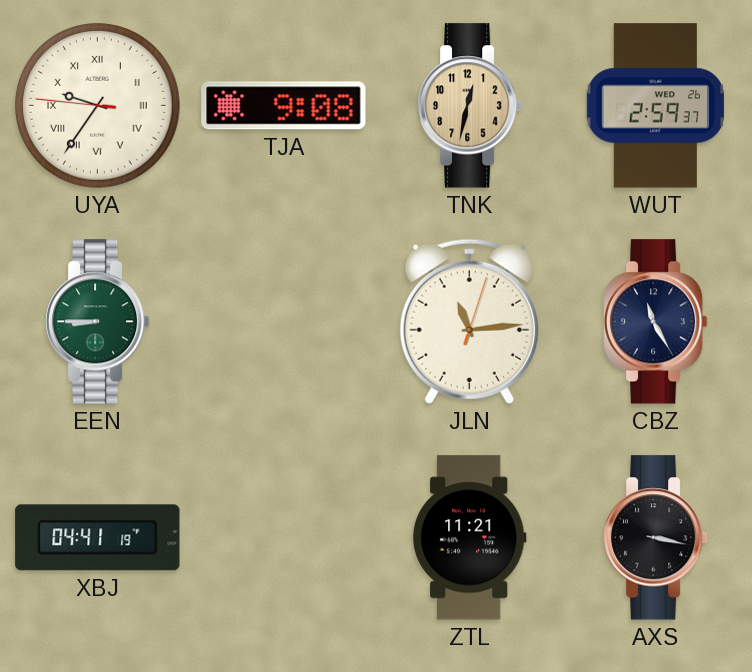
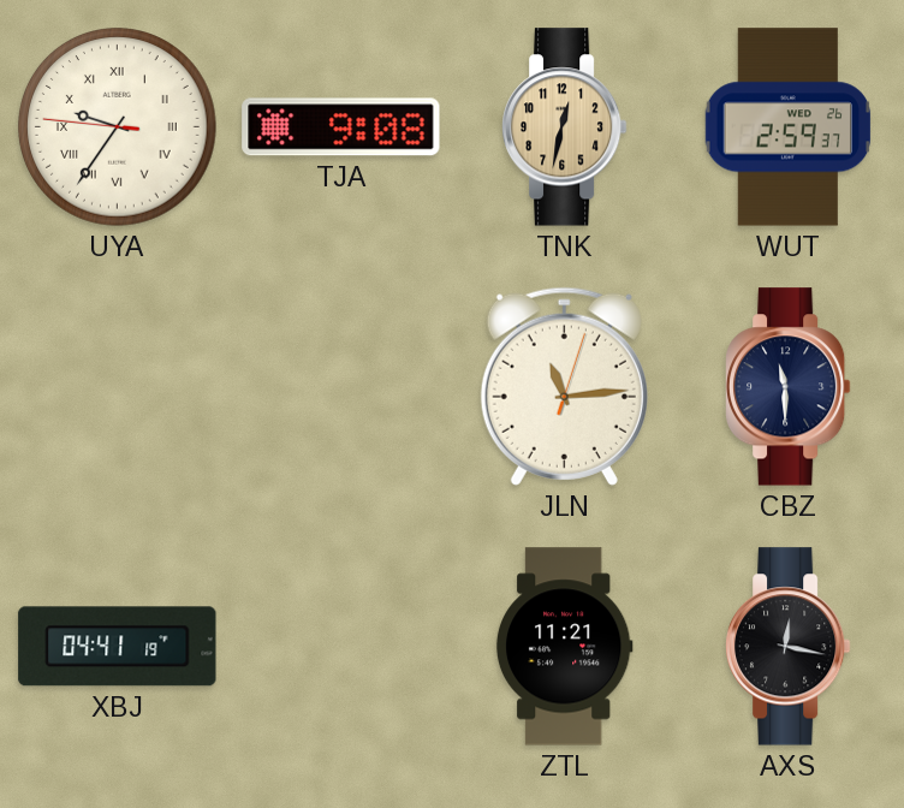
EEN: 8:45 -> none
CBZ: 11:25 -> 11:30
AXS: 3:17 -> 12:17
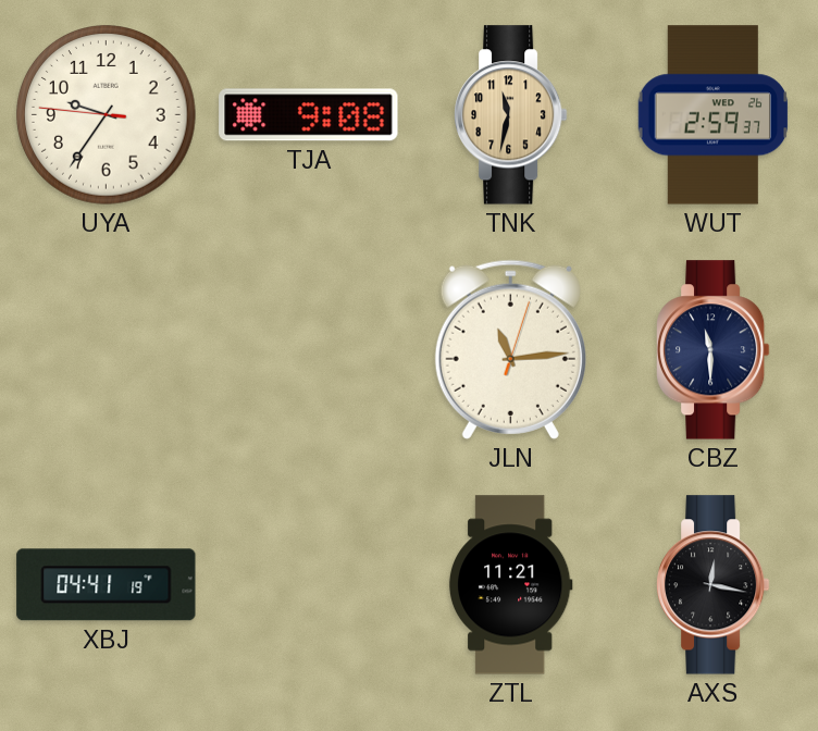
UYA numerals: Roman -> Arabic
TNK: 12:32 -> 11:32
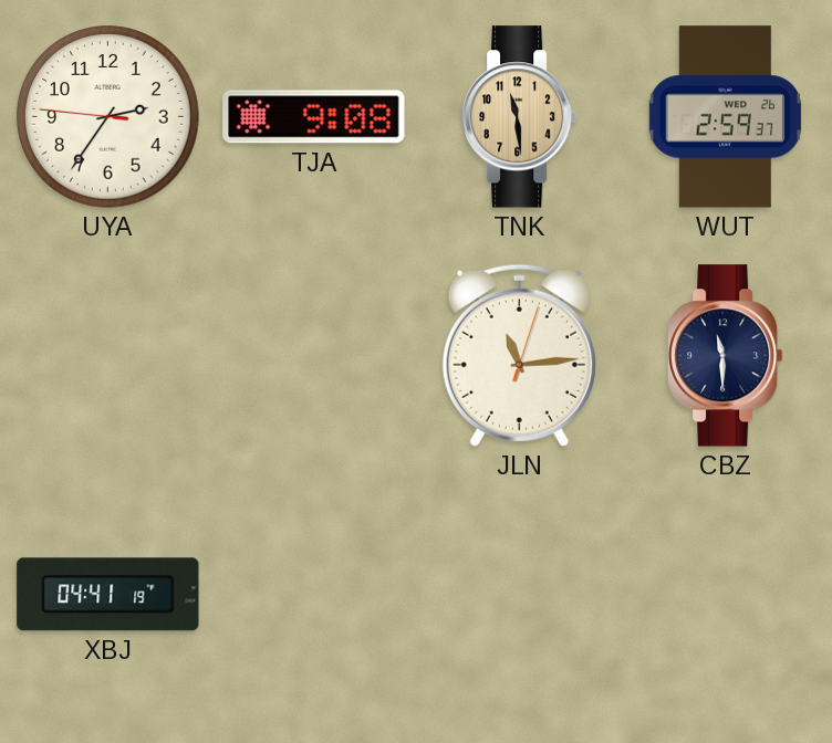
UYA: 9:35 -> 2:35
TNK: 11:32 -> 11:29
ZTL: 11:21 -> none
AXS: 12:17 -> none
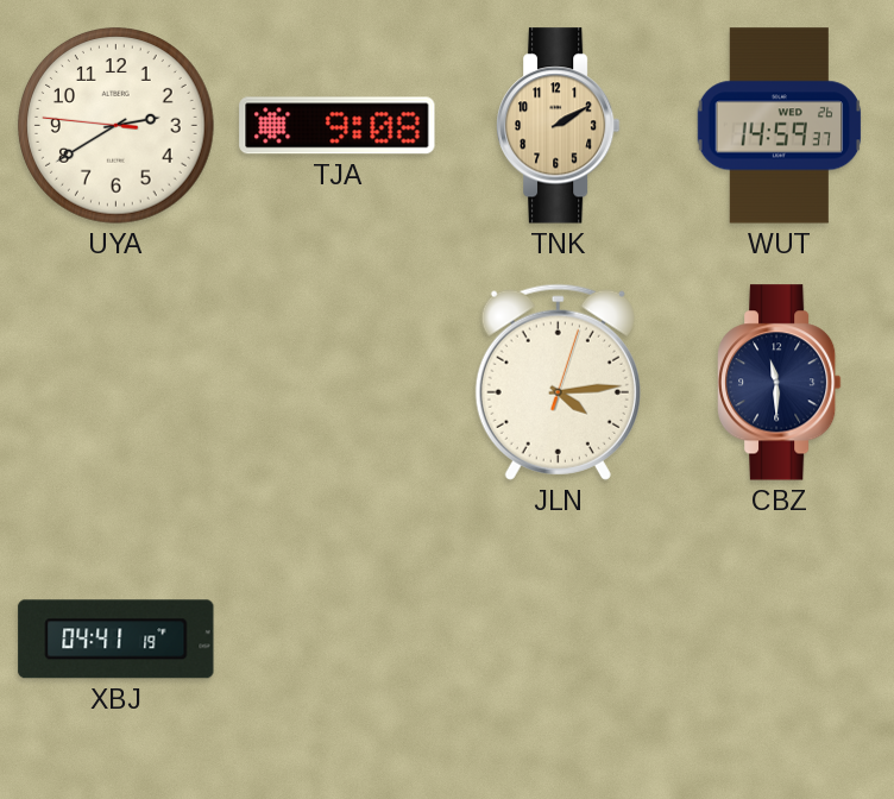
UYA: 2:35 -> 2:39
TNK: 11:29 -> 2:10
WUT: 2:59 -> 14:59
JLN: 11:14 -> 4:14
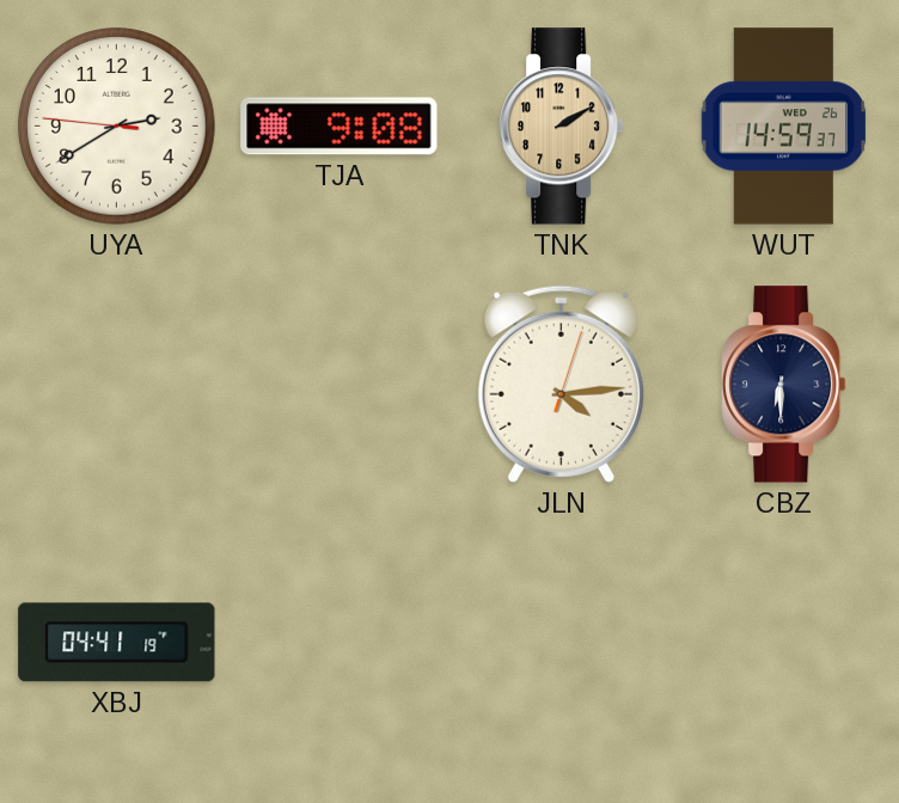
CBZ: 11:30 -> 6:30
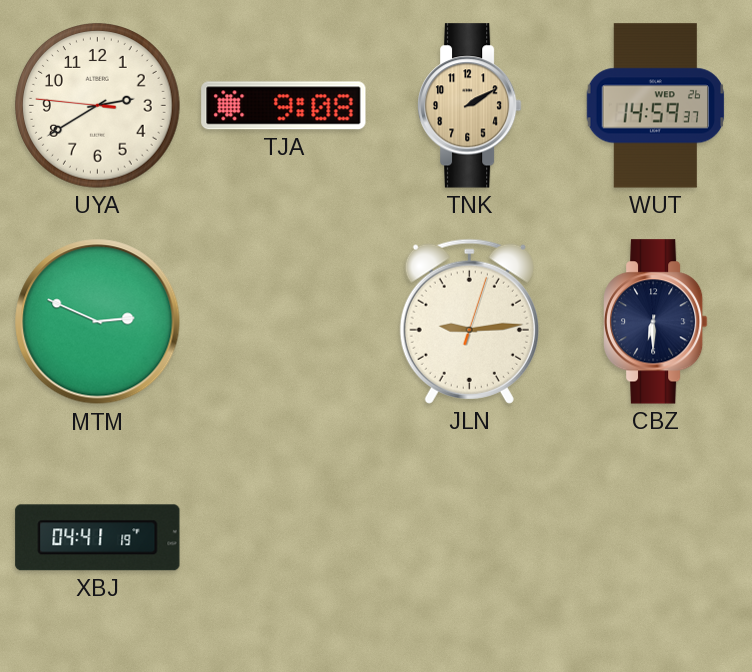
MTM: none -> 2:49
JLN: 4:14 -> 9:14
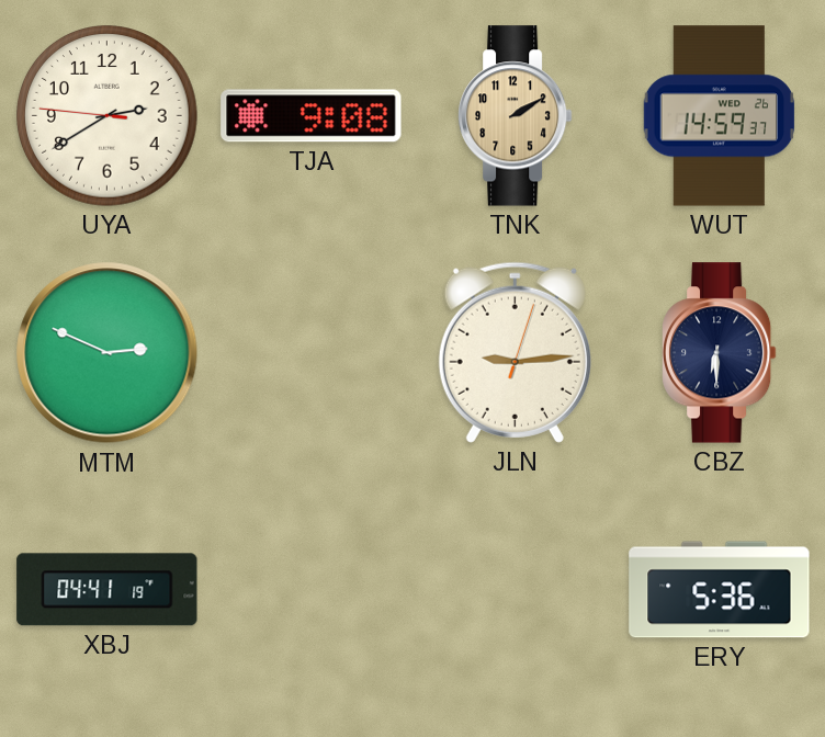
ERY: none -> 5:36
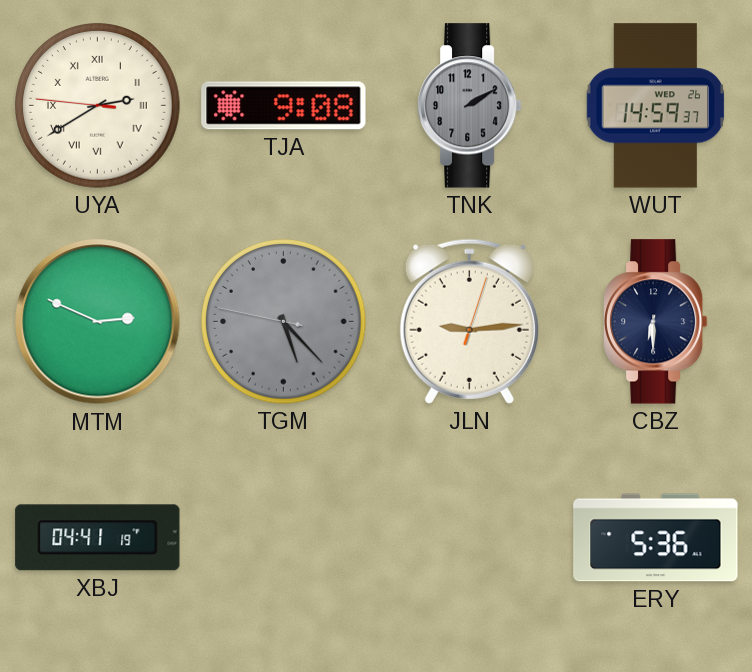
UYA numerals: Arabic -> Roman
TNK dial: champagne -> grey
TGM: none -> 5:22
